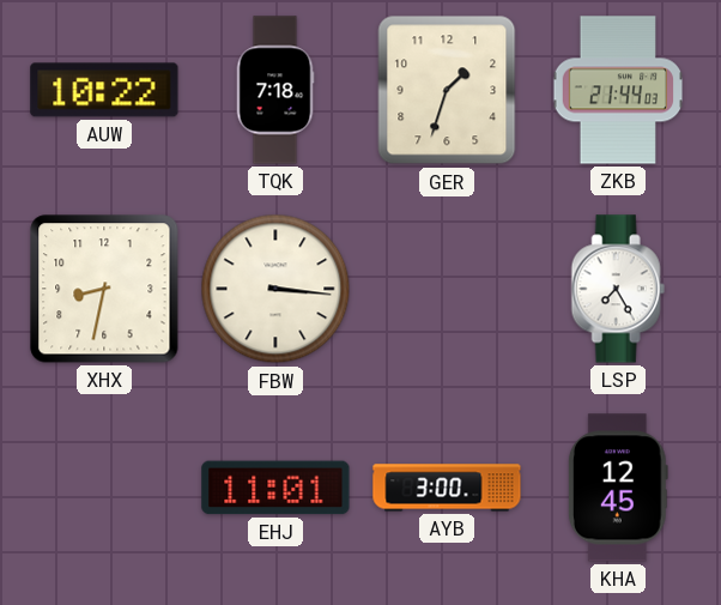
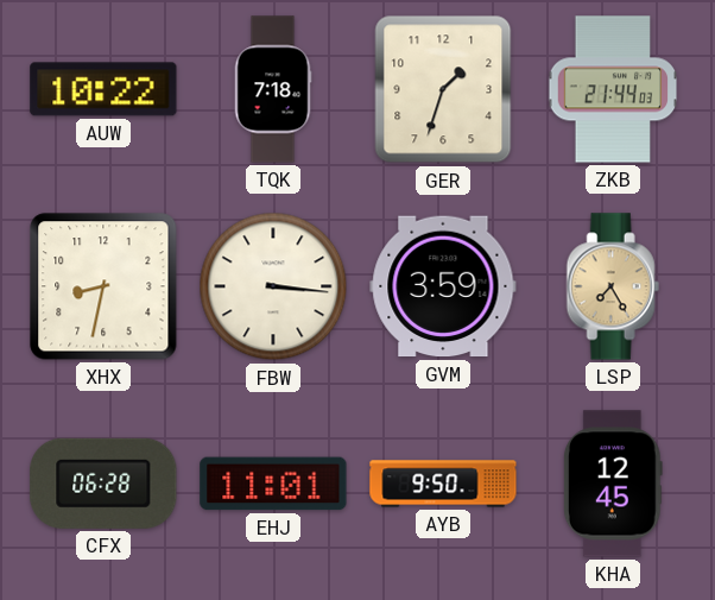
GVM: none -> 3:59
LSP dial: white -> champagne
CFX: none -> 06:28
AYB: 3:00 -> 9:50
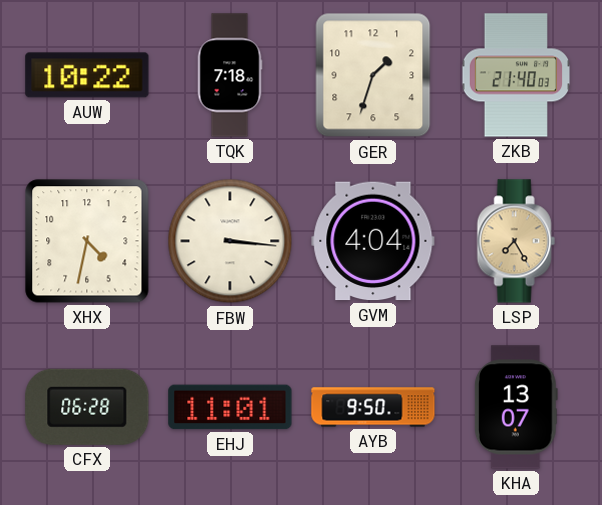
ZKB: 21:44 -> 21:40
XHX: 8:32 -> 4:32
GVM: 3:59 -> 4:04
KHA: 12:45 -> 13:07
